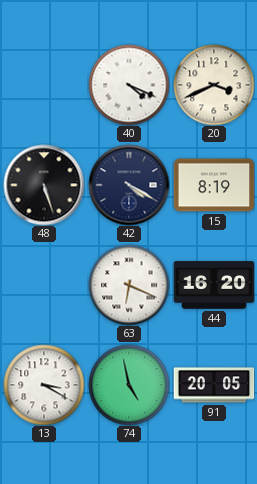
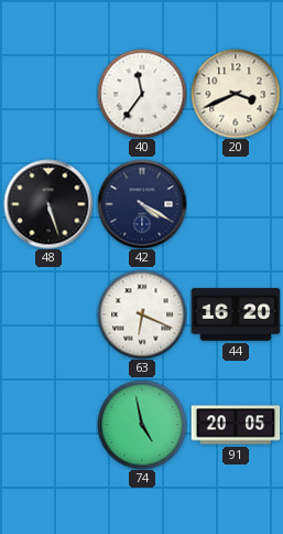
40: 4:19 -> 11:36
15: 8:19 -> none
13: 3:20 -> none
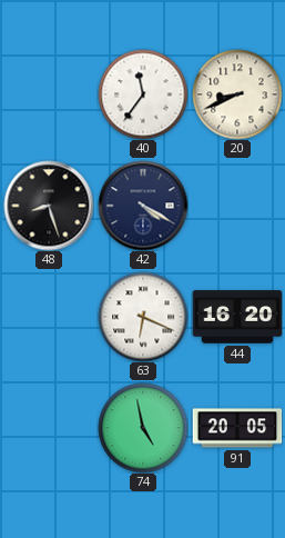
20: 3:41 -> 8:41
48: 5:27 -> 8:27
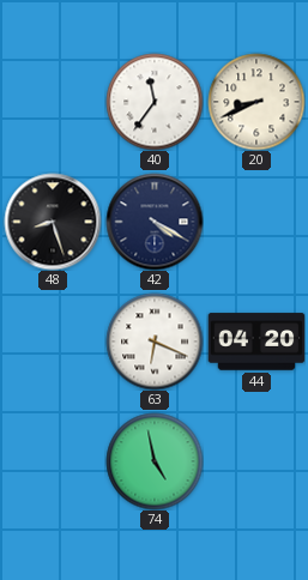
44: 16:20 -> 04:20
91: 20:05 -> none
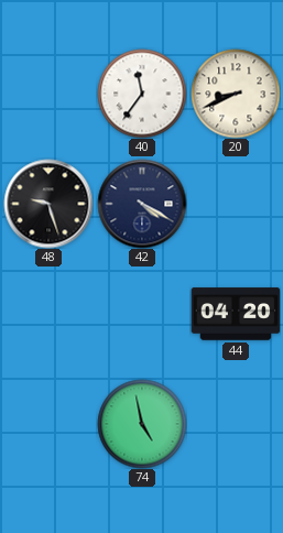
48: 8:27 -> 9:27
63: 6:19 -> none
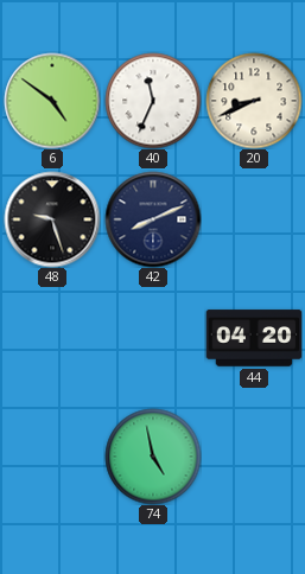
6: none -> 4:51
40: 11:36 -> 11:34
42: 4:20 -> 8:11
